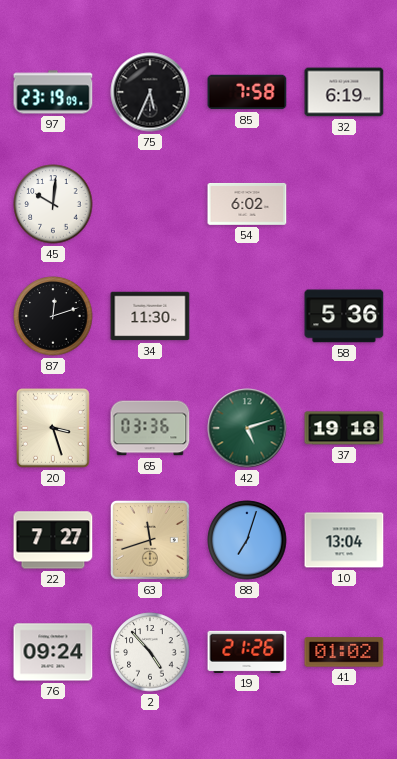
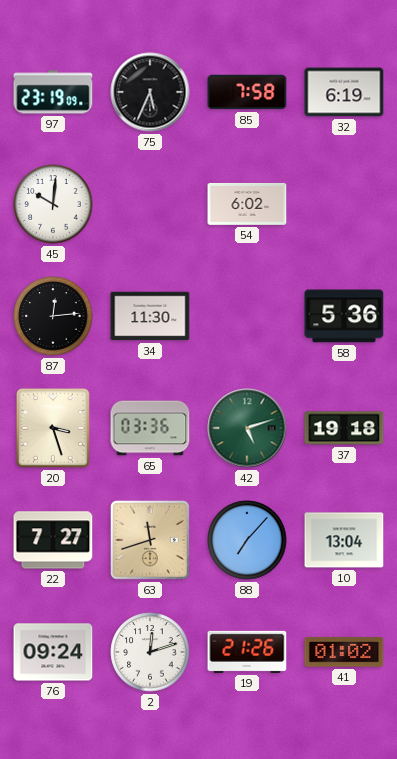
87: 12:12 -> 12:14
88: 7:03 -> 7:07
2: 4:53 -> 12:12
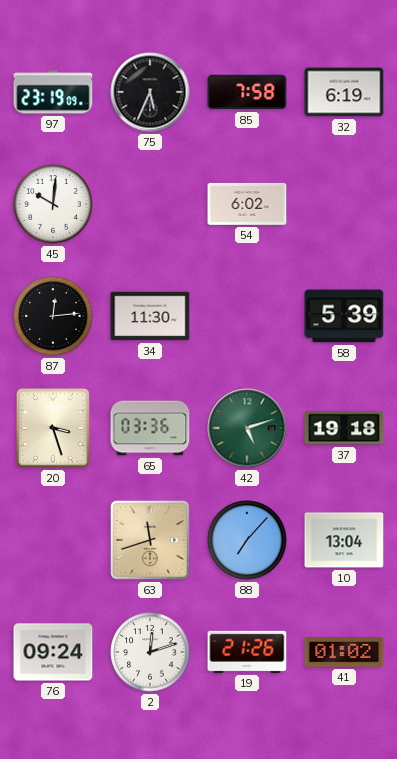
58: 5:36 -> 5:39
22: 7:27 -> none
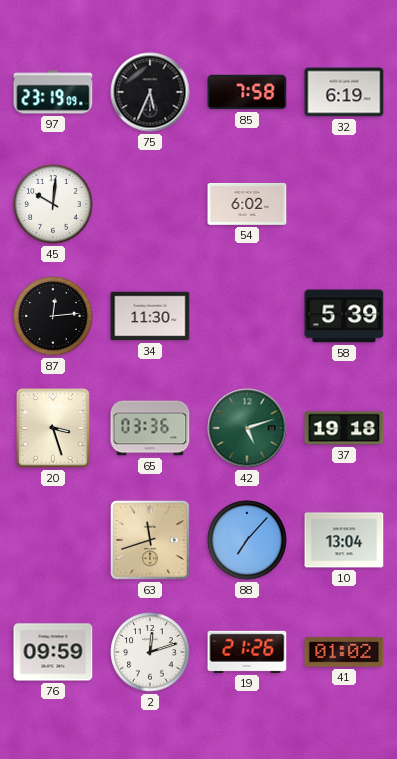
76: 09:24 -> 09:59
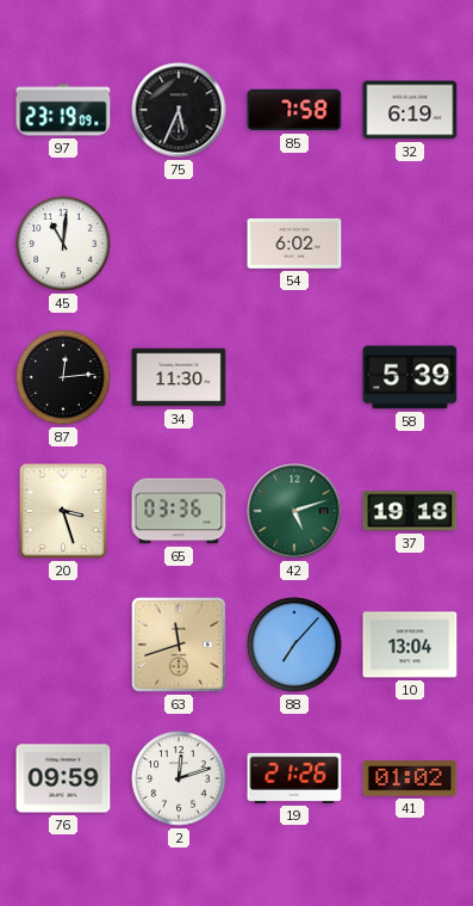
45: 10:01 -> 11:01
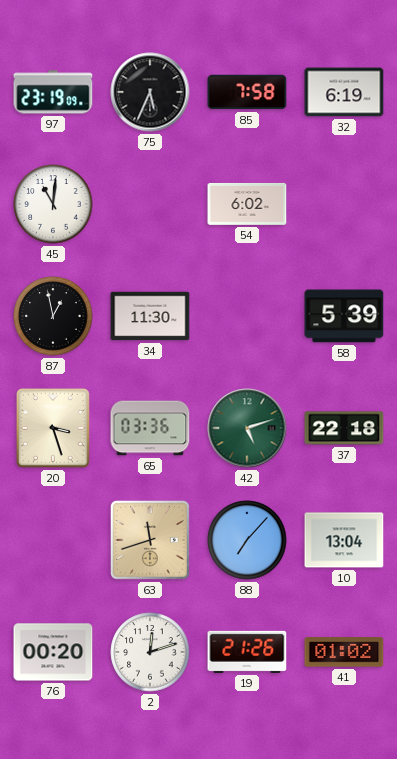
87: 12:14 -> 12:58
37: 19:18 -> 22:18
76: 09:59 -> 00:20
